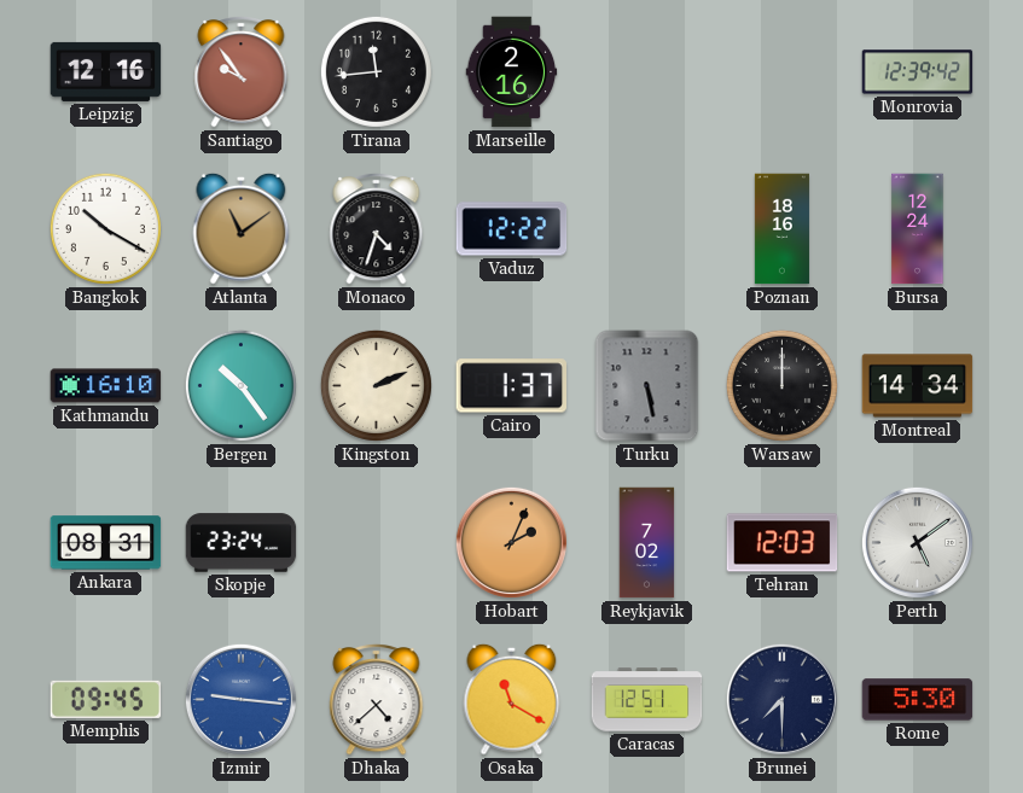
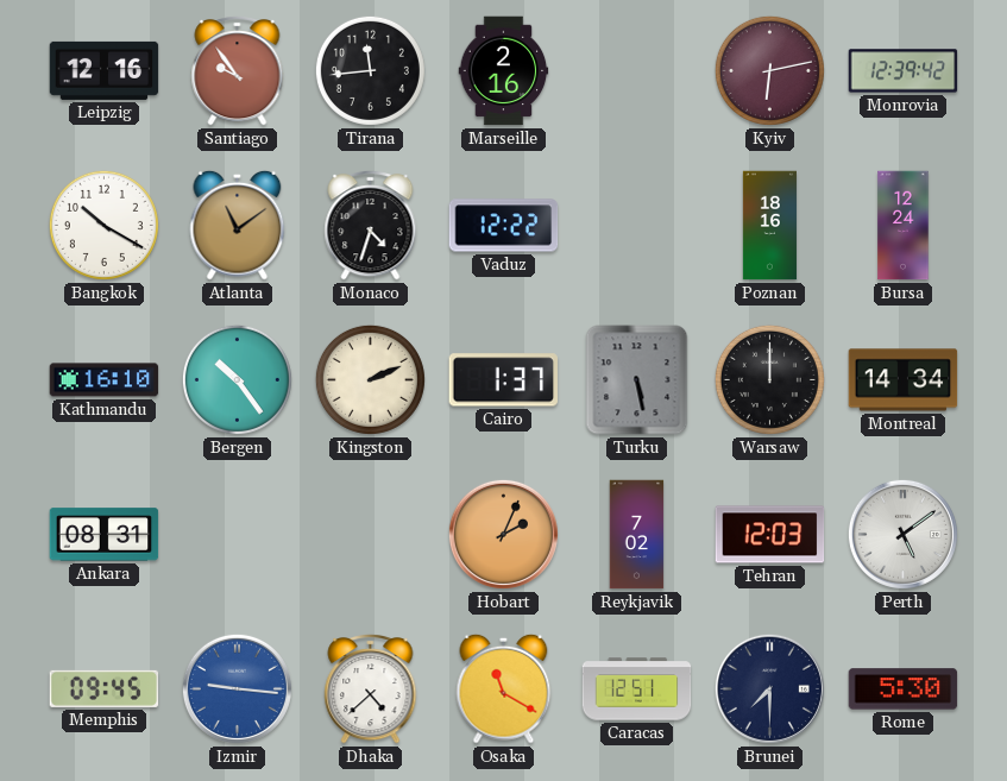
Kyiv: none -> 6:13
Skopje: 23:24 -> none
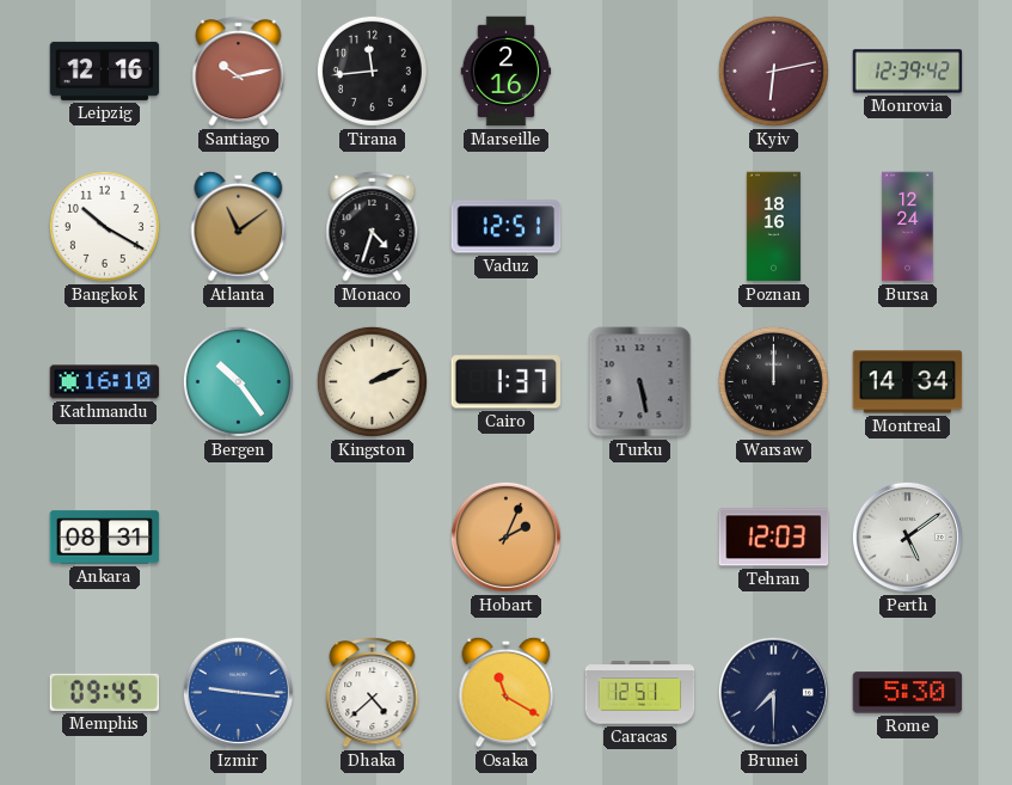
Santiago: 9:54 -> 10:13
Vaduz: 12:22 -> 12:51
Reykjavik: 7:02 -> none
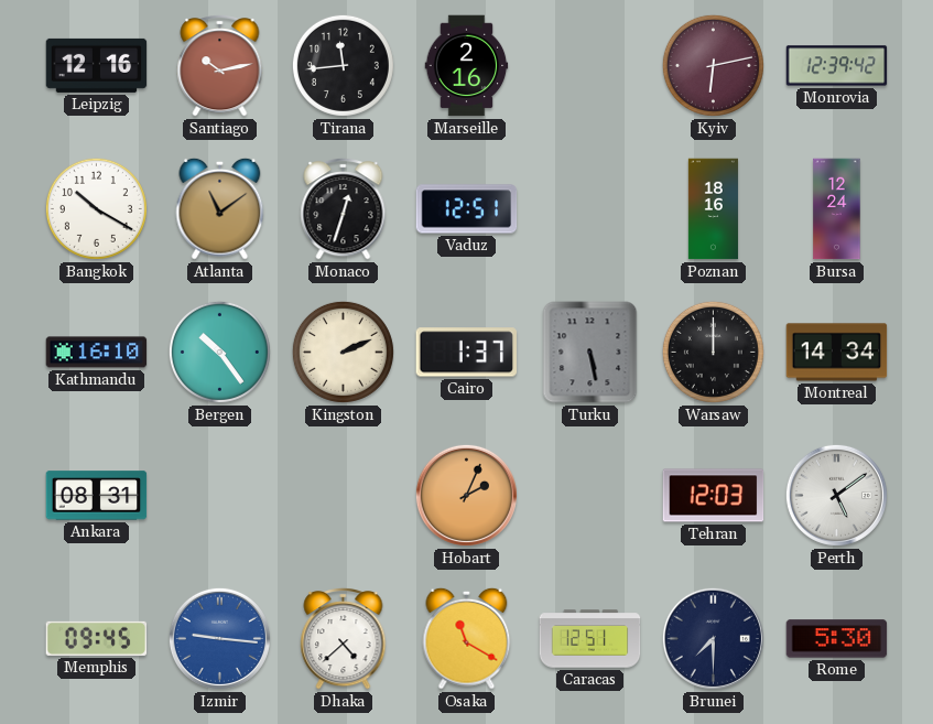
Monaco: 4:33 -> 12:33
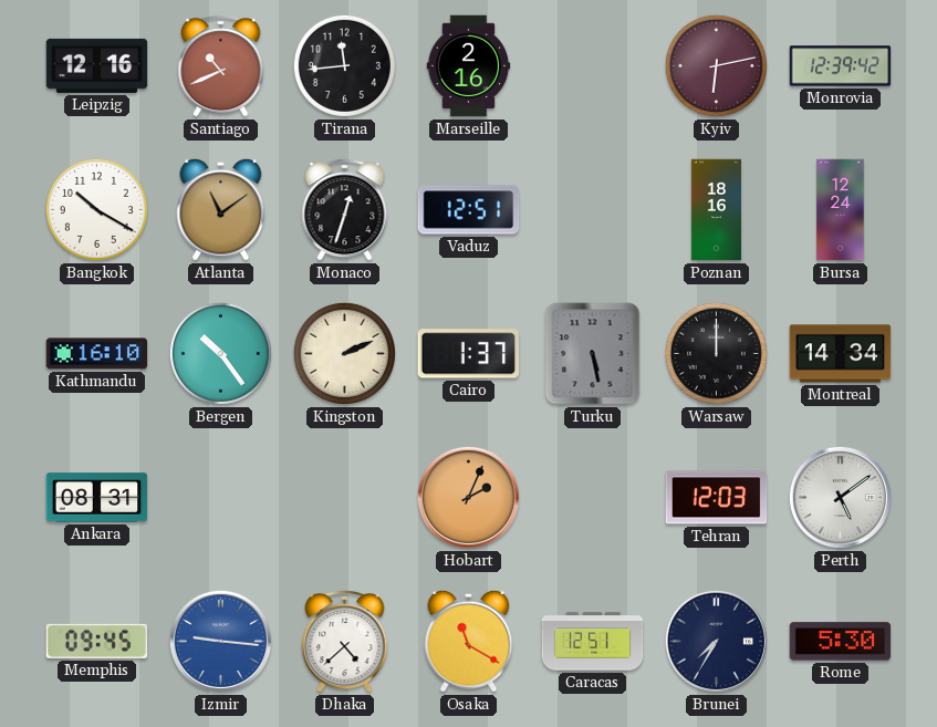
Santiago: 10:13 -> 10:41
Brunei: 7:30 -> 7:35
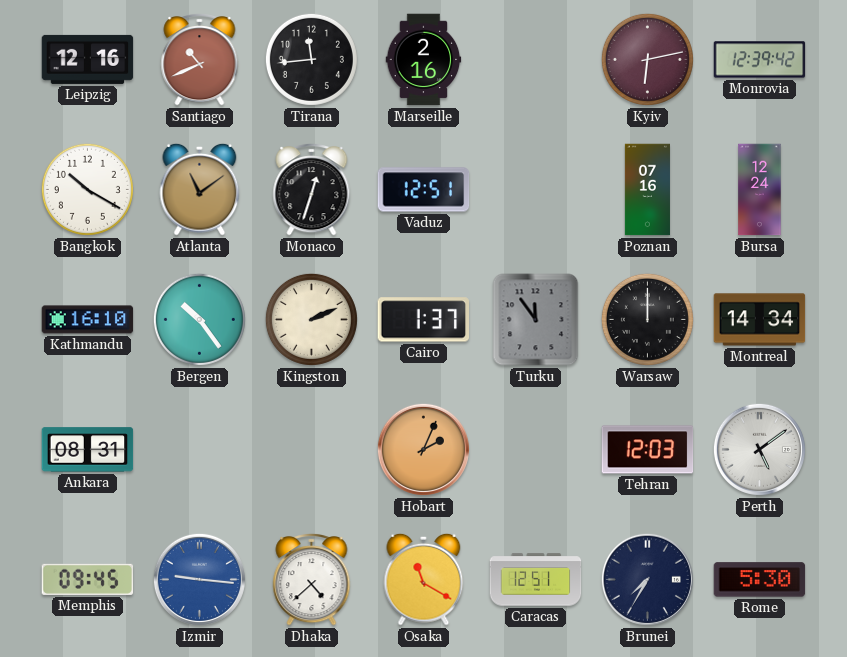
Poznan: 18:16 -> 07:16
Turku: 5:28 -> 11:54
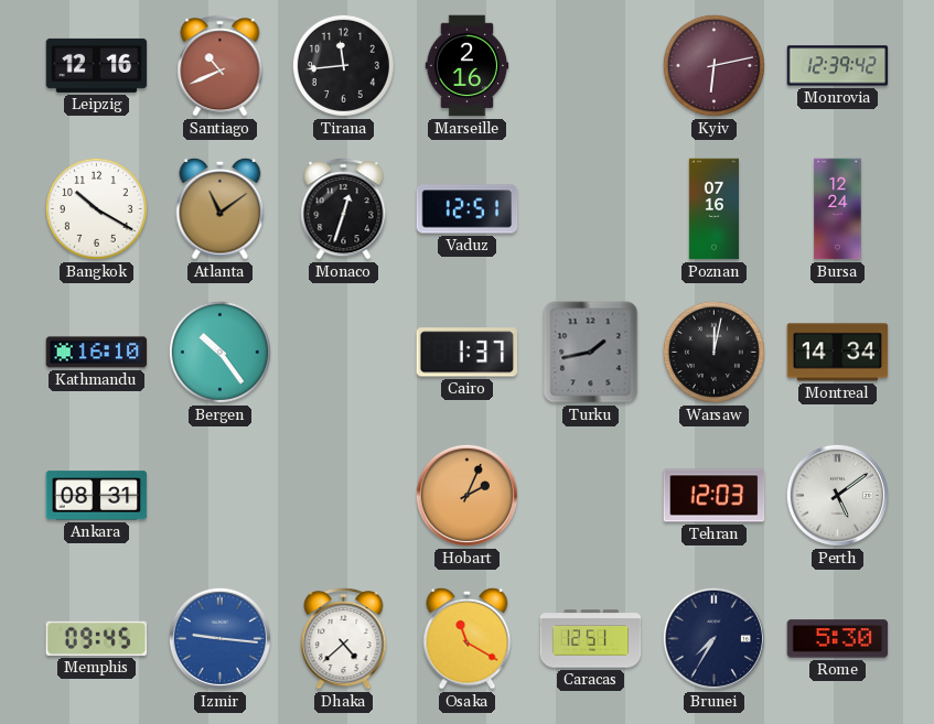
Kingston: 2:11 -> none
Turku: 11:54 -> 1:43
Warsaw: 12:00 -> 12:02
